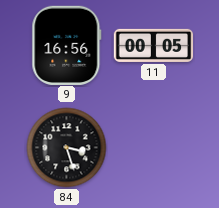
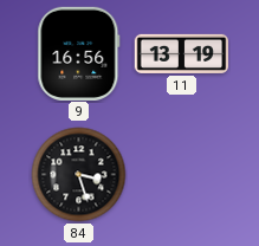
11: 00:05 -> 13:19
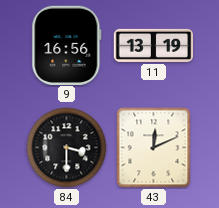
84: 3:27 -> 3:30
43: none -> 12:11
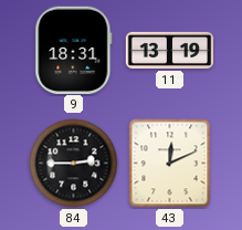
9: 16:56 -> 18:31
84: 3:30 -> 2:45
